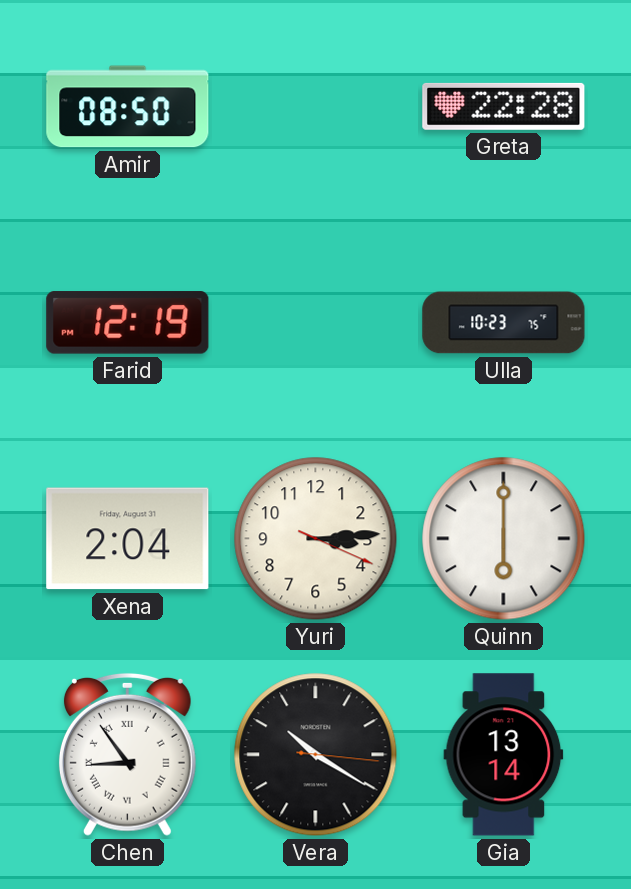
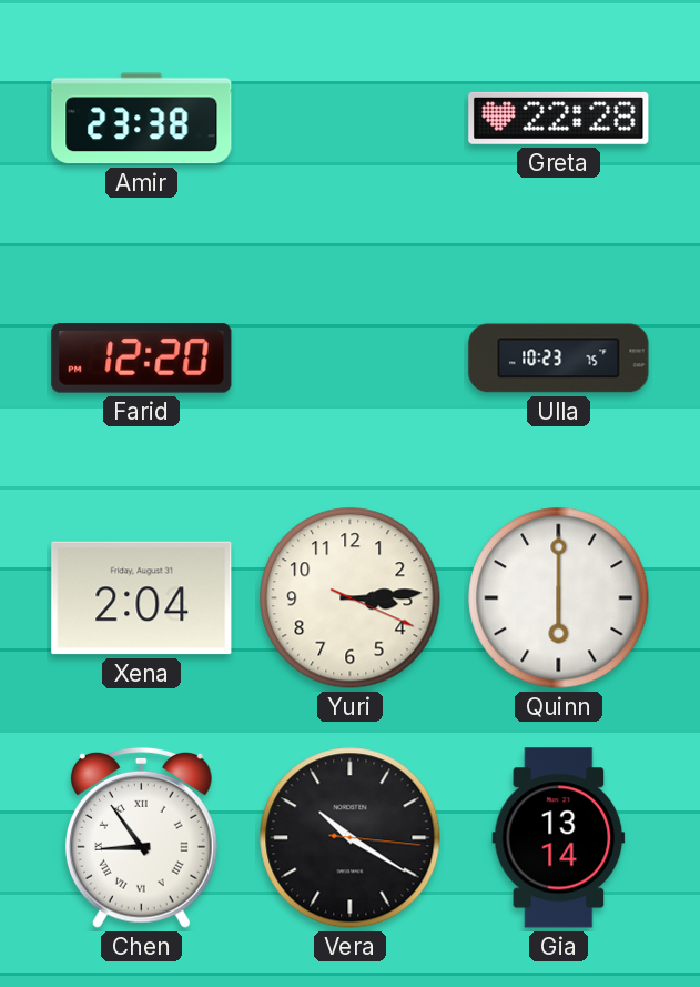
Amir: 08:50 -> 23:38
Farid: 12:19 -> 12:20
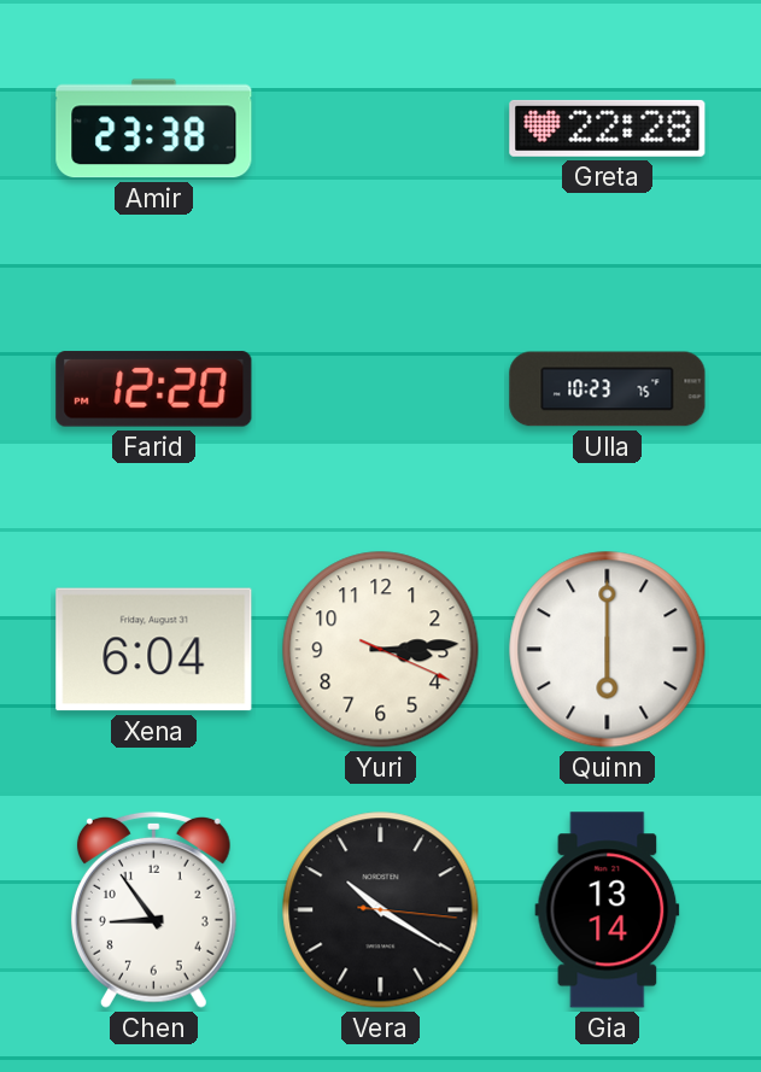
Xena: 2:04 -> 6:04
Chen numerals: Roman -> Arabic
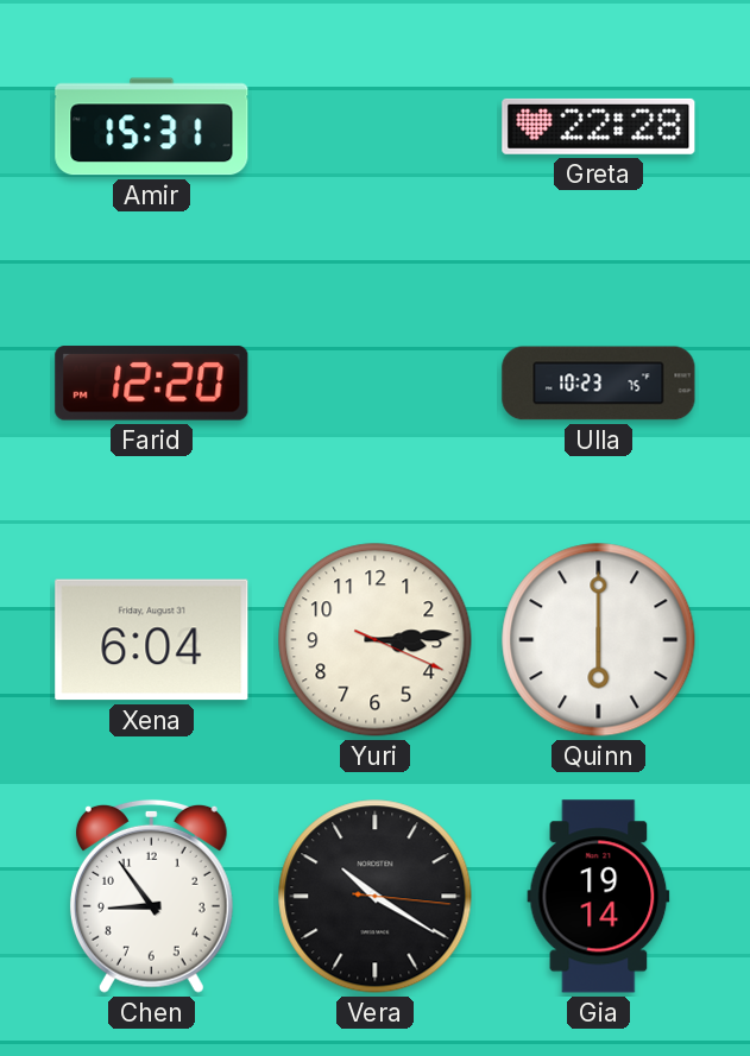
Amir: 23:38 -> 15:31
Gia: 13:14 -> 19:14
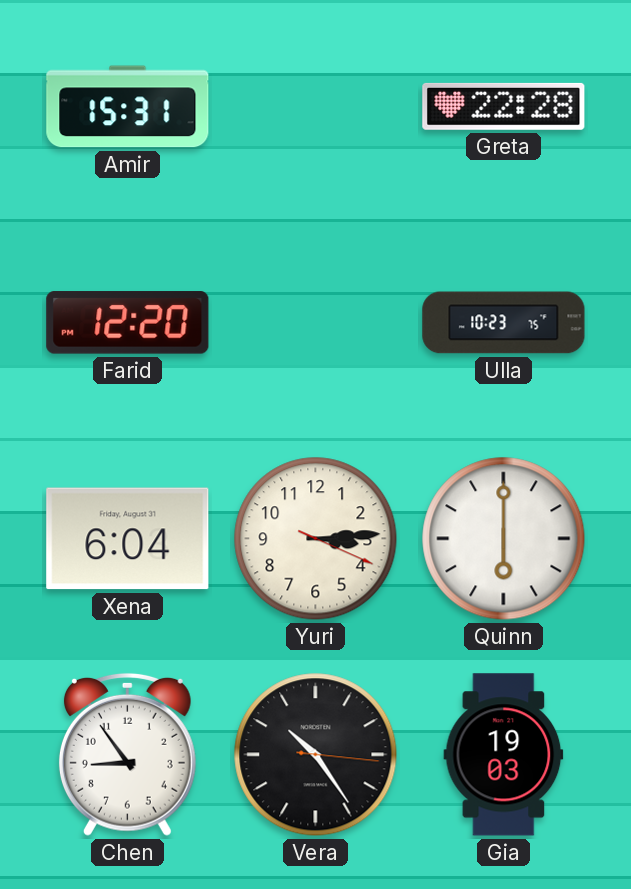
Vera: 10:20 -> 10:24
Gia: 19:14 -> 19:03
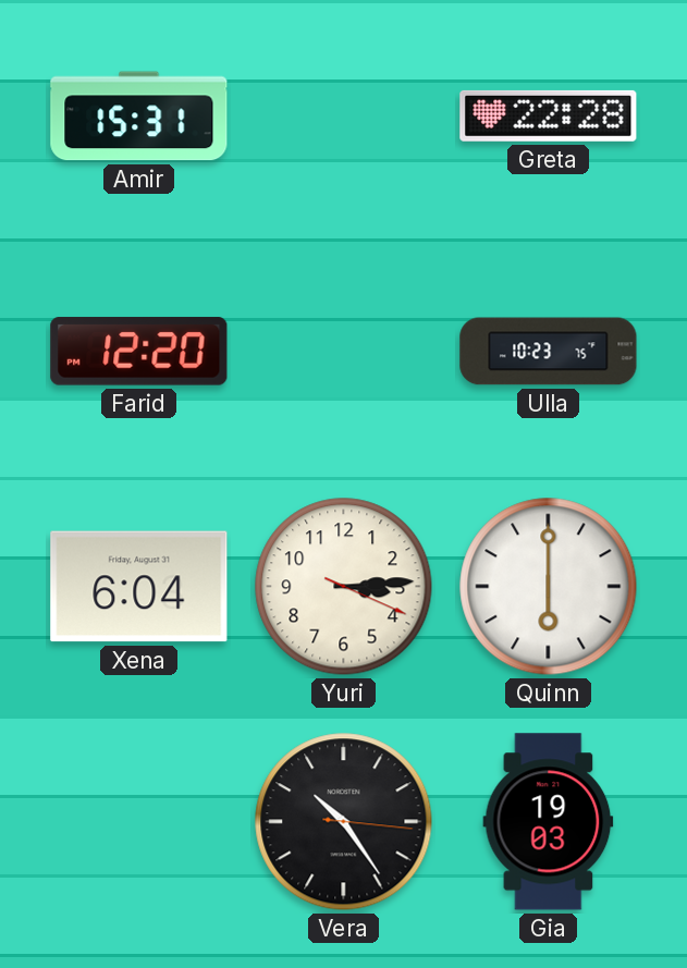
Chen: 8:54 -> none
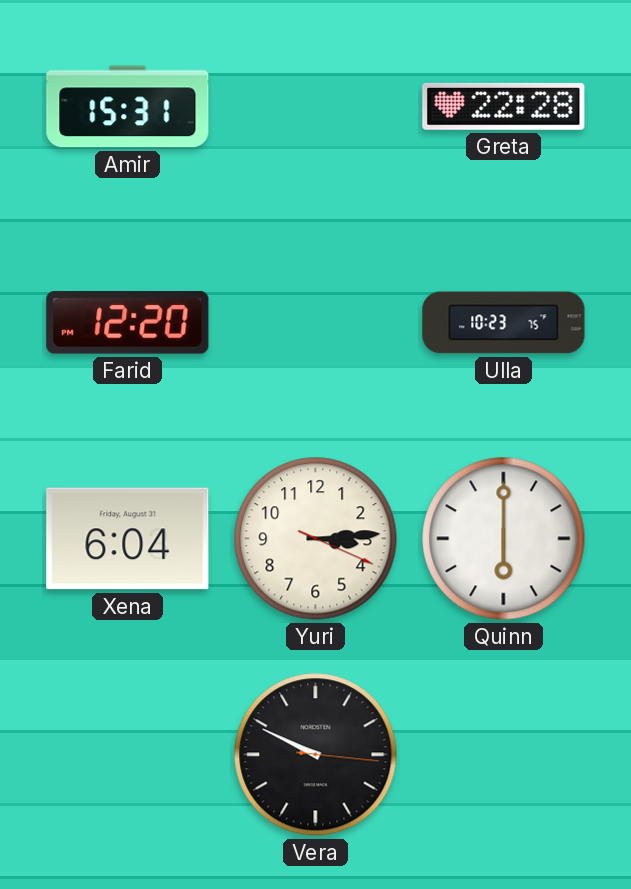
Vera: 10:24 -> 9:49
Gia: 19:03 -> none
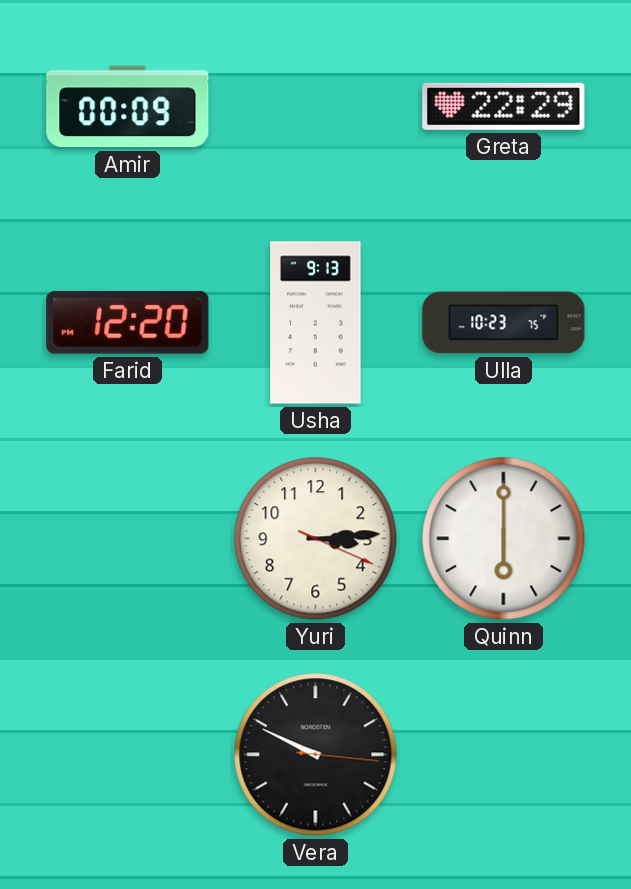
Amir: 15:31 -> 00:09
Greta: 22:28 -> 22:29
Usha: none -> 9:13
Xena: 6:04 -> none
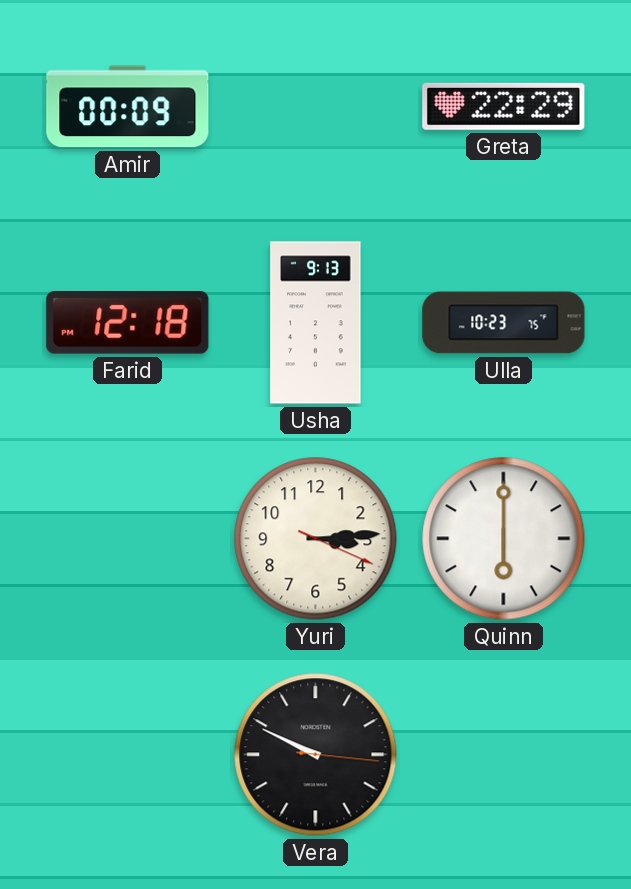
Farid: 12:20 -> 12:18
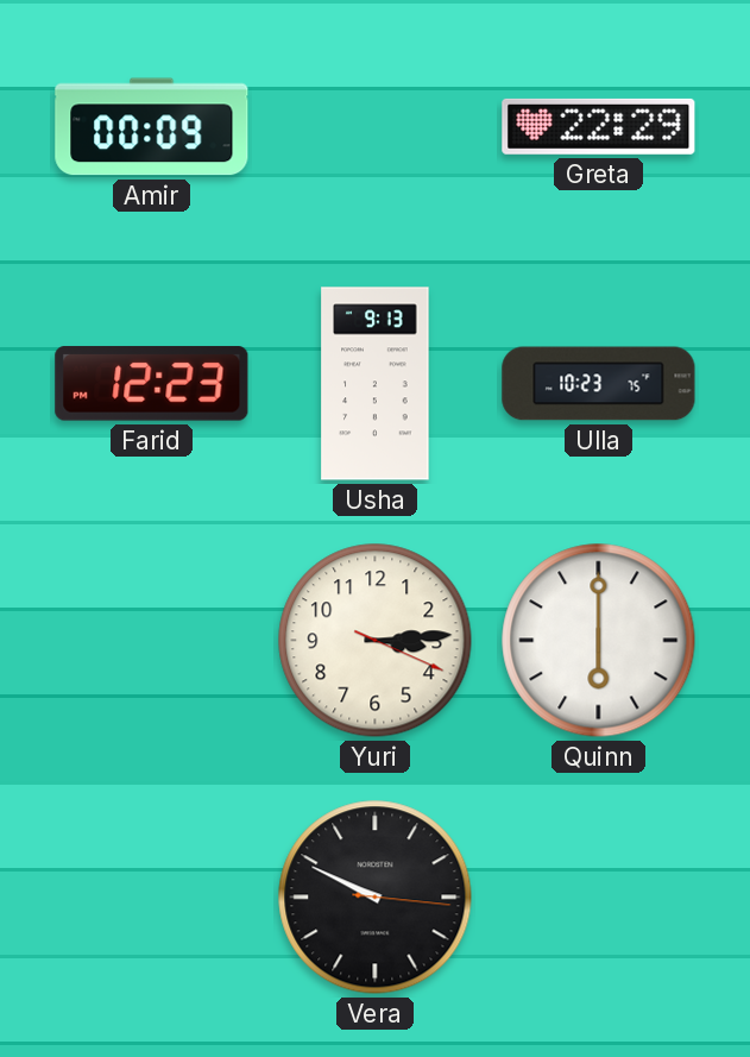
Farid: 12:18 -> 12:23
